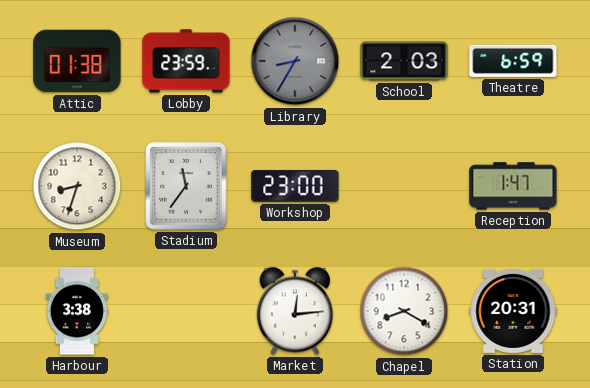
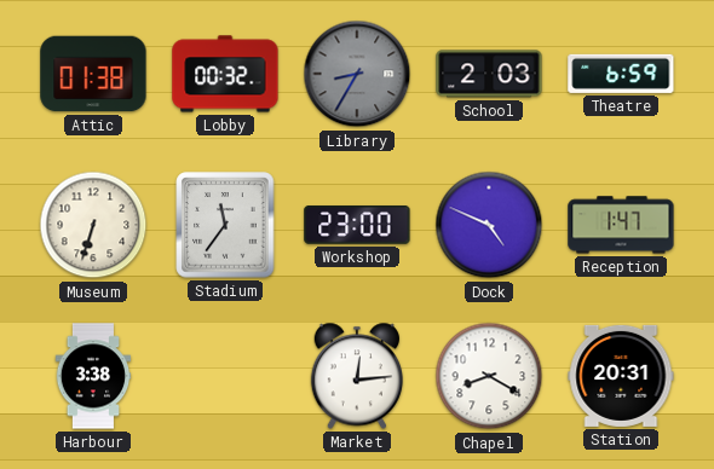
Lobby: 23:59 -> 00:32
Museum: 8:33 -> 6:33
Dock: none -> 4:49
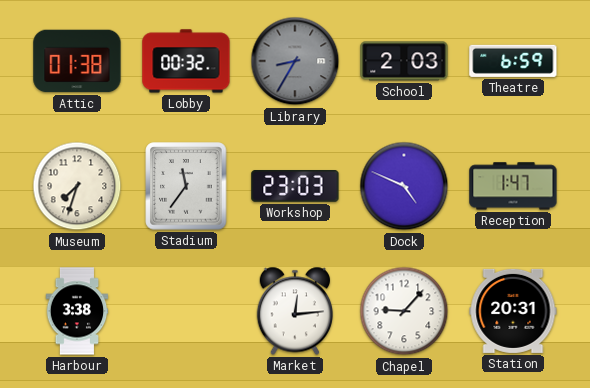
Museum: 6:33 -> 7:33
Workshop: 23:00 -> 23:03
Chapel: 8:20 -> 9:07
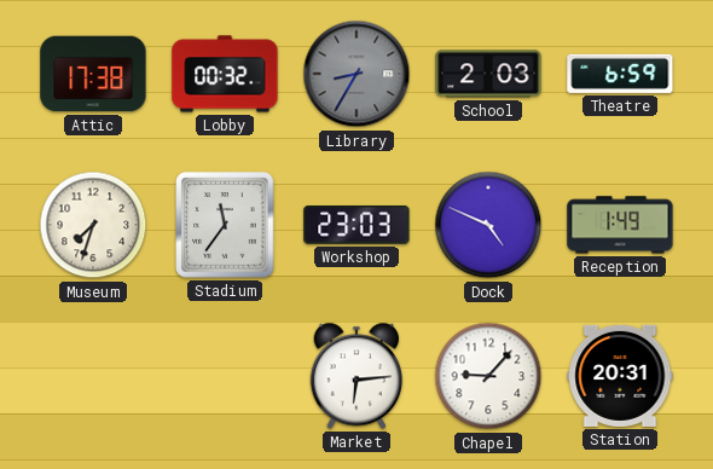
Attic: 01:38 -> 17:38
Reception: 1:47 -> 1:49
Harbour: 3:38 -> none
Market: 12:14 -> 6:14
